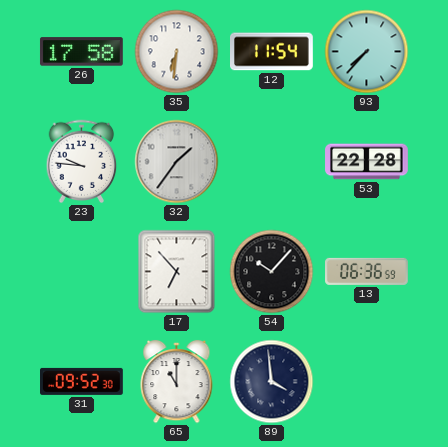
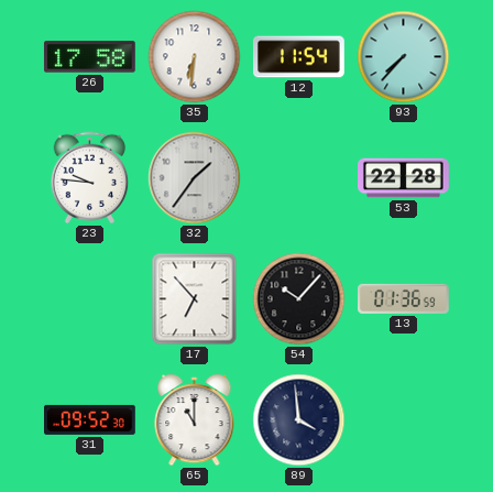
13: 06:36 -> 01:36
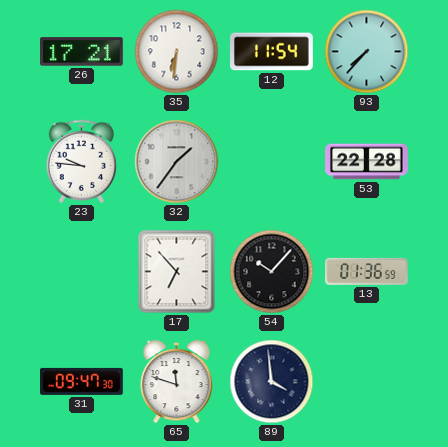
26: 17:58 -> 17:21
31: 09:52 -> 09:47
65: 11:00 -> 11:48
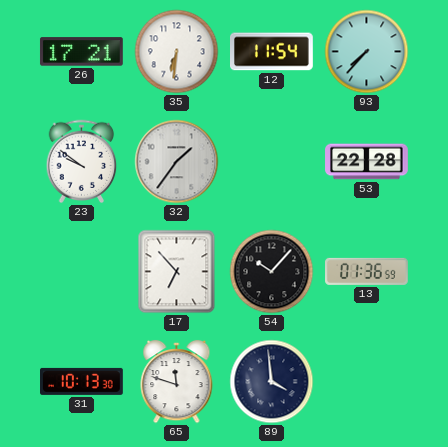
23: 9:46 -> 9:51
31: 09:47 -> 10:13
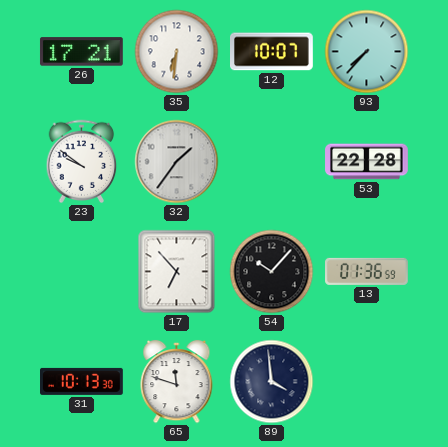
12: 11:54 -> 10:07
